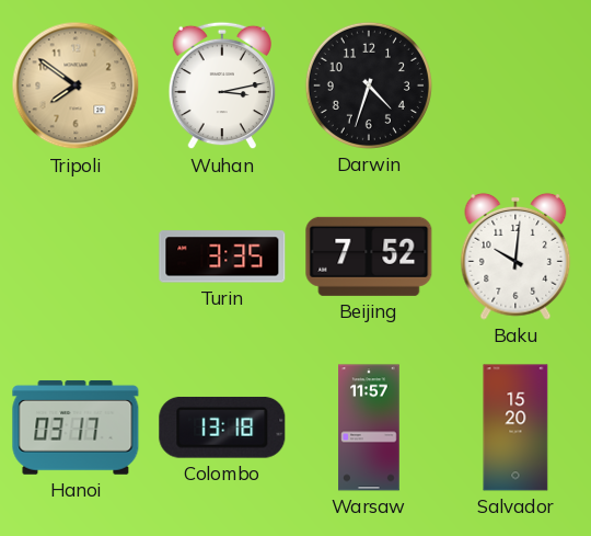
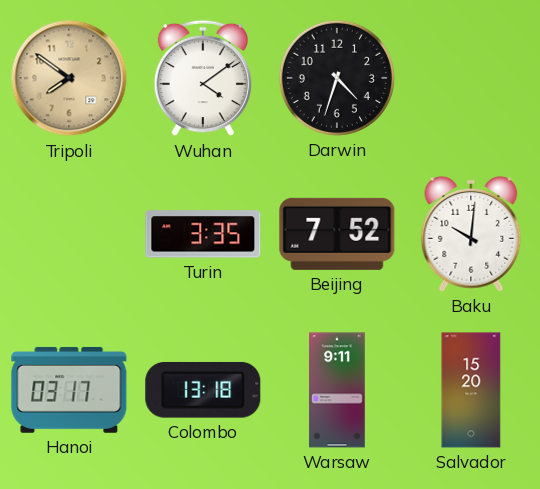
Wuhan: 3:13 -> 4:09
Warsaw: 11:57 -> 9:11
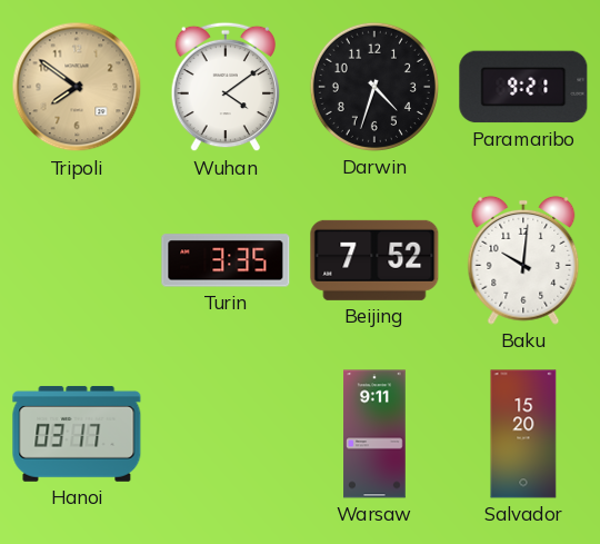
Paramaribo: none -> 9:21
Colombo: 13:18 -> none
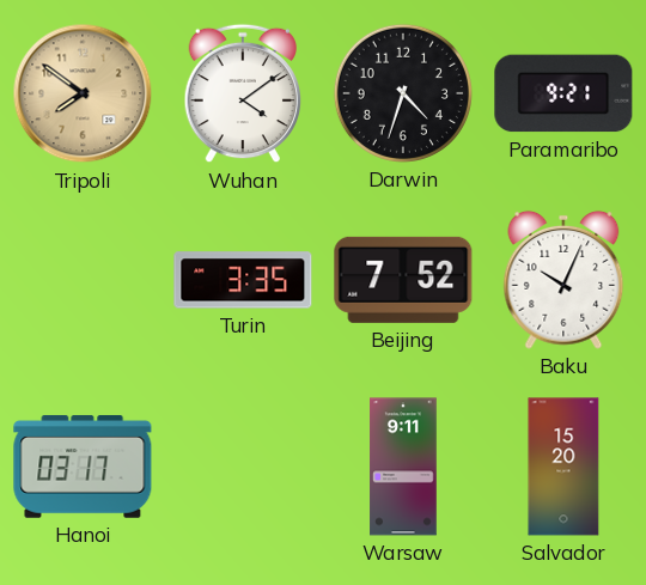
Baku: 10:01 -> 10:04
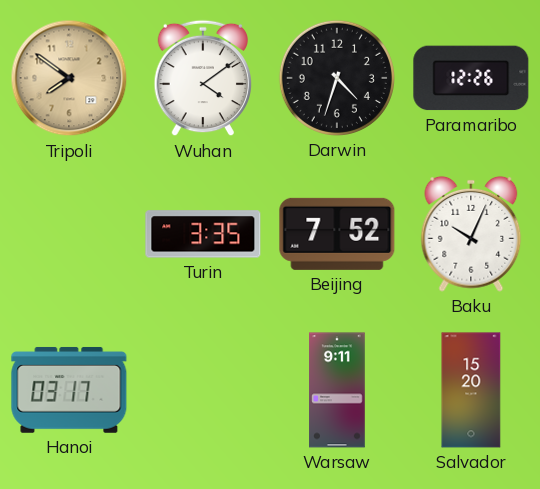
Paramaribo: 9:21 -> 12:26
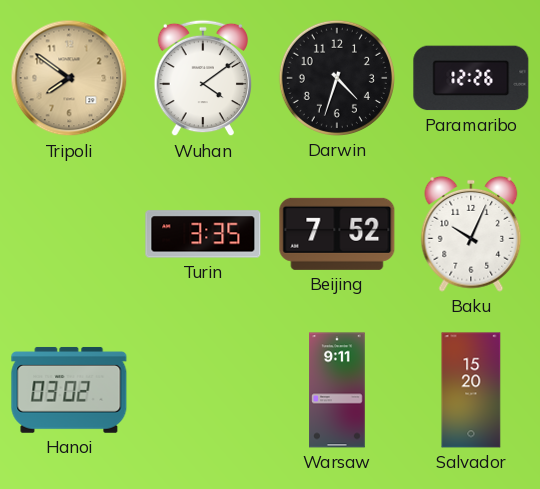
Hanoi: 03:17 -> 03:02
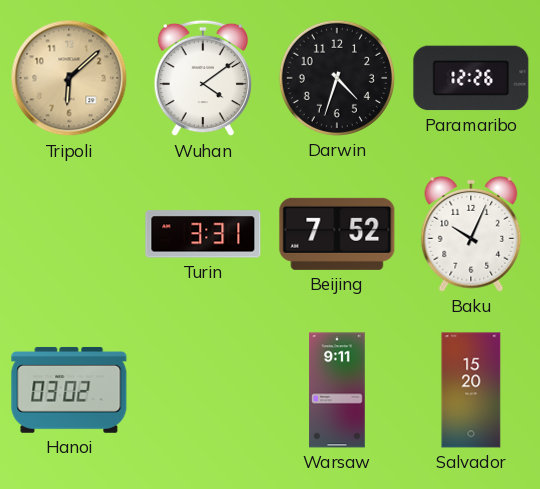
Tripoli: 7:51 -> 6:08
Turin: 3:35 -> 3:31
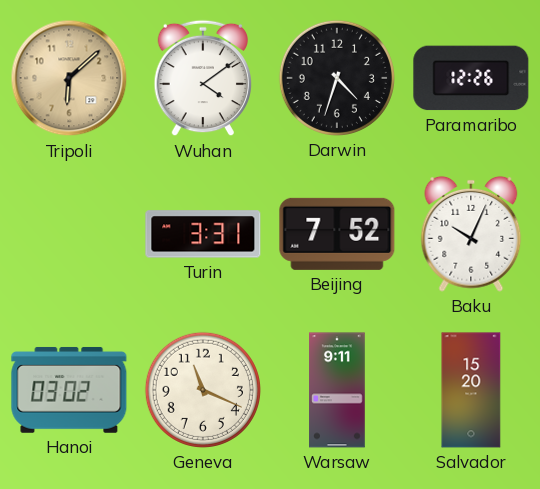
Geneva: none -> 11:19
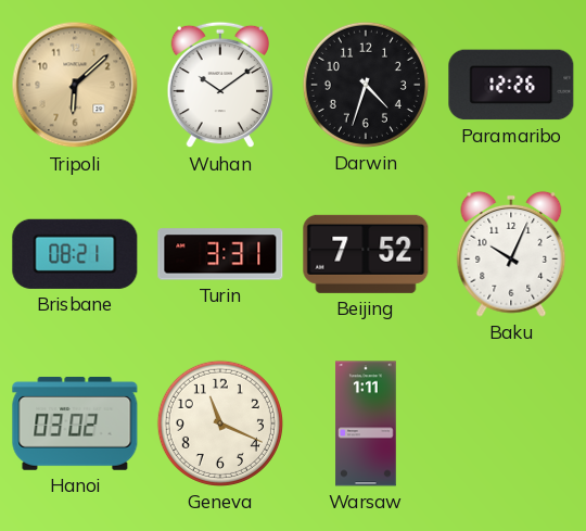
Wuhan: 4:09 -> 10:09
Brisbane: none -> 08:21
Warsaw: 9:11 -> 1:11
Salvador: 15:20 -> none
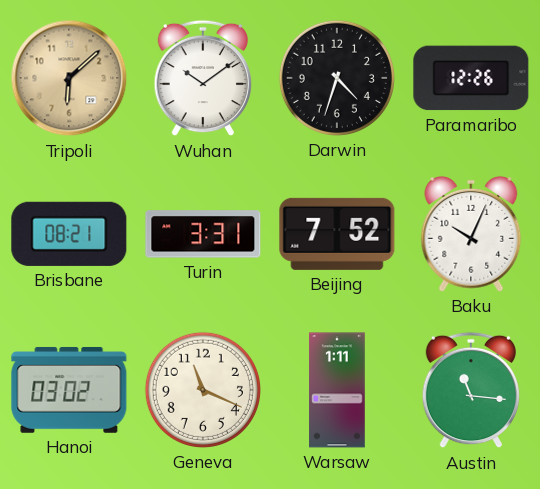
Austin: none -> 11:16
